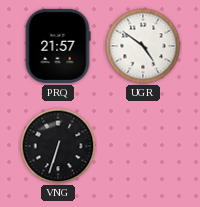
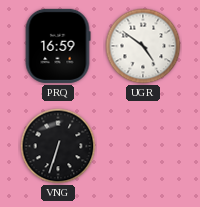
PRQ: 21:57 -> 16:59
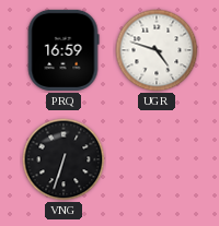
UGR: 4:51 -> 4:48
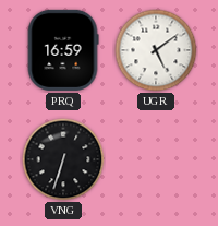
UGR: 4:48 -> 5:09
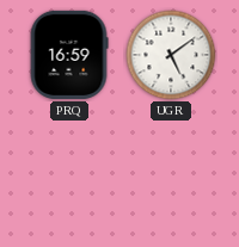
VNG: 6:33 -> none
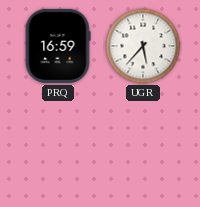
UGR: 5:09 -> 5:37
